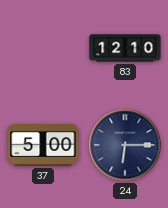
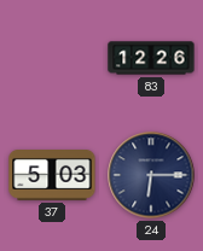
83: 12:10 -> 12:26
37: 5:00 -> 5:03
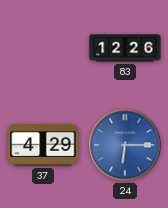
37: 5:03 -> 4:29
24 dial: navy -> blue
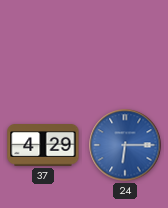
83: 12:26 -> none
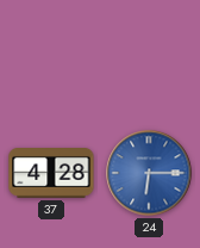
37: 4:29 -> 4:28
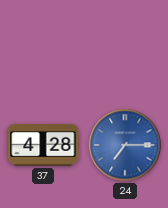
24: 6:15 -> 7:15
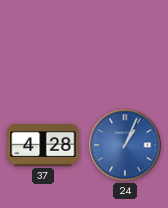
24: 7:15 -> 1:04
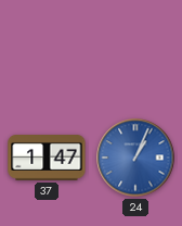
37: 4:28 -> 1:47
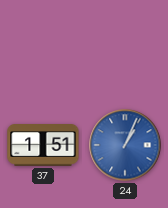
37: 1:47 -> 1:51
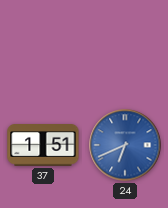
24: 1:04 -> 6:41
